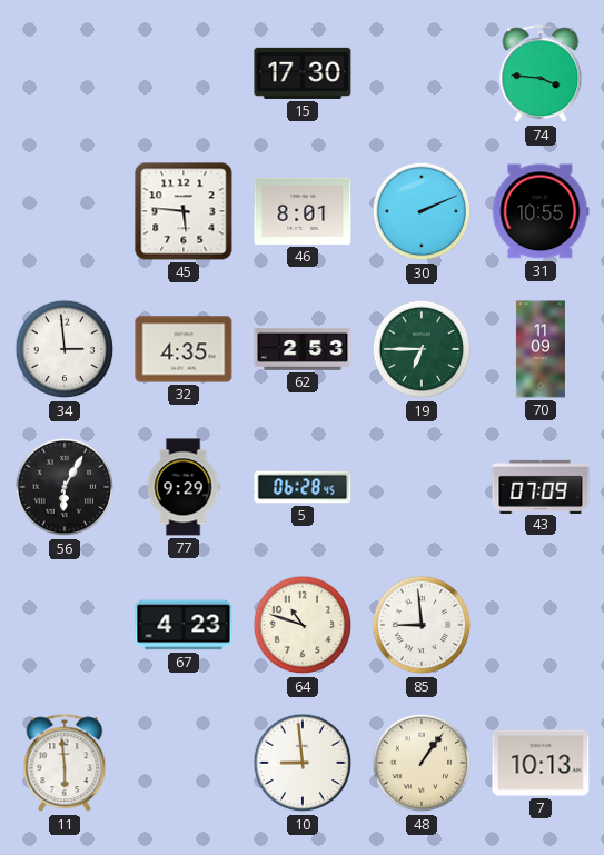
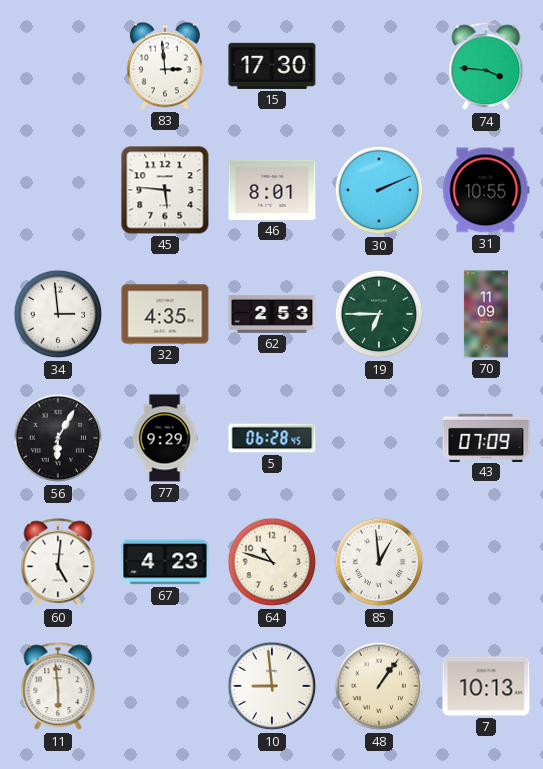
83: none -> 2:59
60: none -> 5:01
85: 8:59 -> 12:59
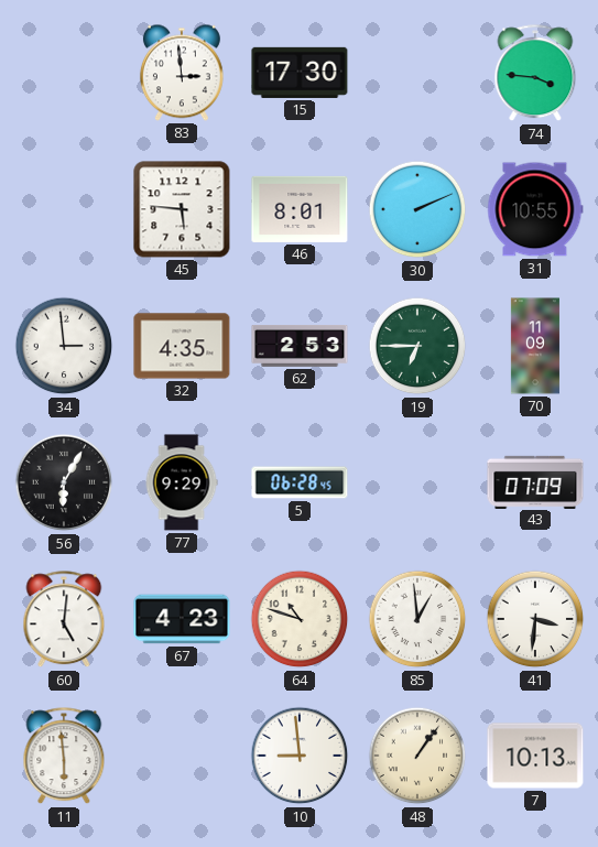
41: none -> 3:31
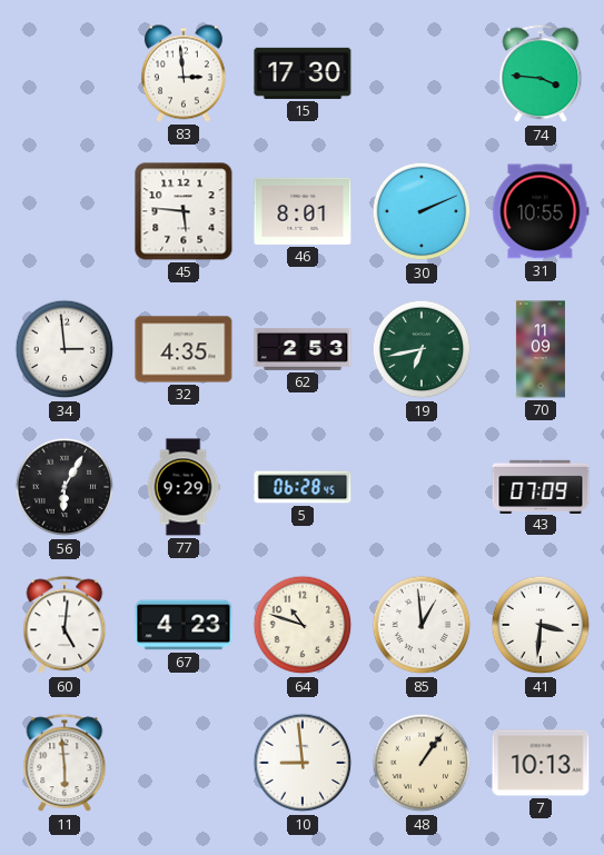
19: 6:45 -> 6:43
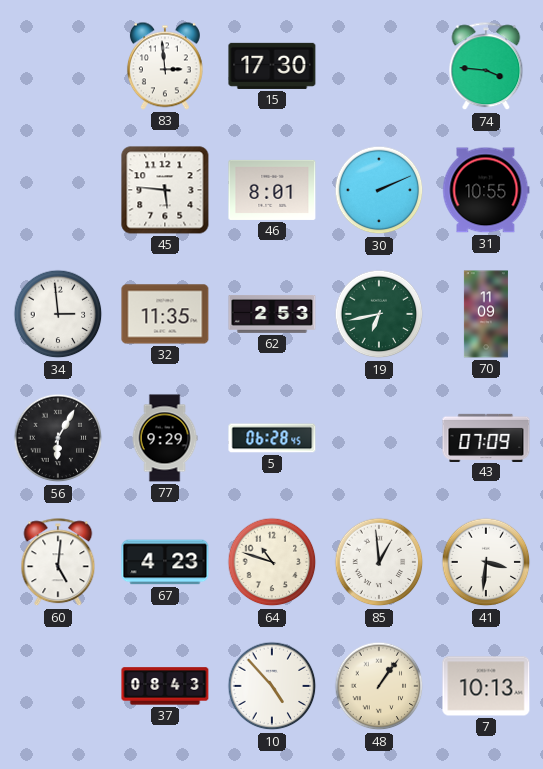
32: 4:35 -> 11:35
11: 5:59 -> none
37: none -> 08:43
10: 8:59 -> 4:53
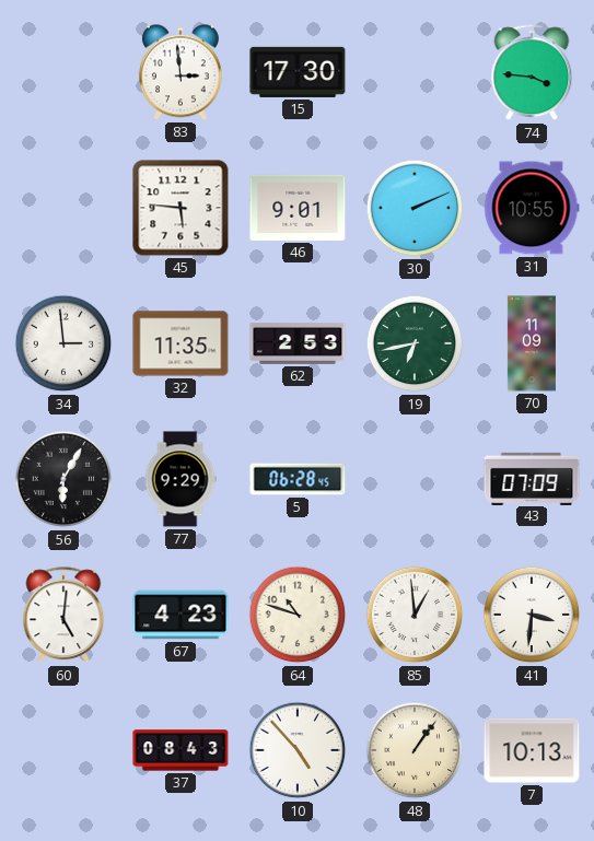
46: 8:01 -> 9:01
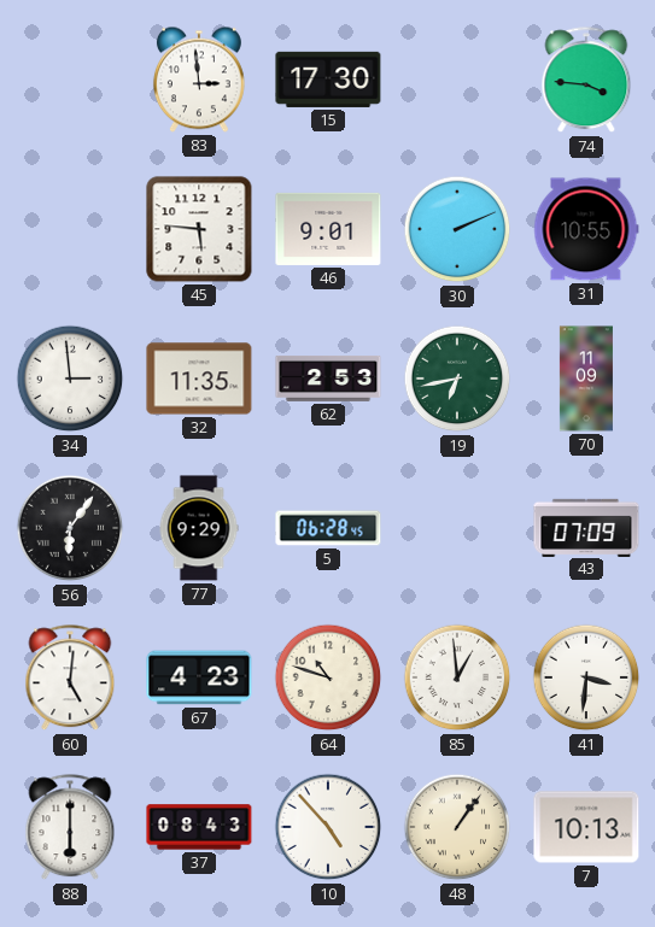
56: 6:05 -> 6:06
88: none -> 6:00
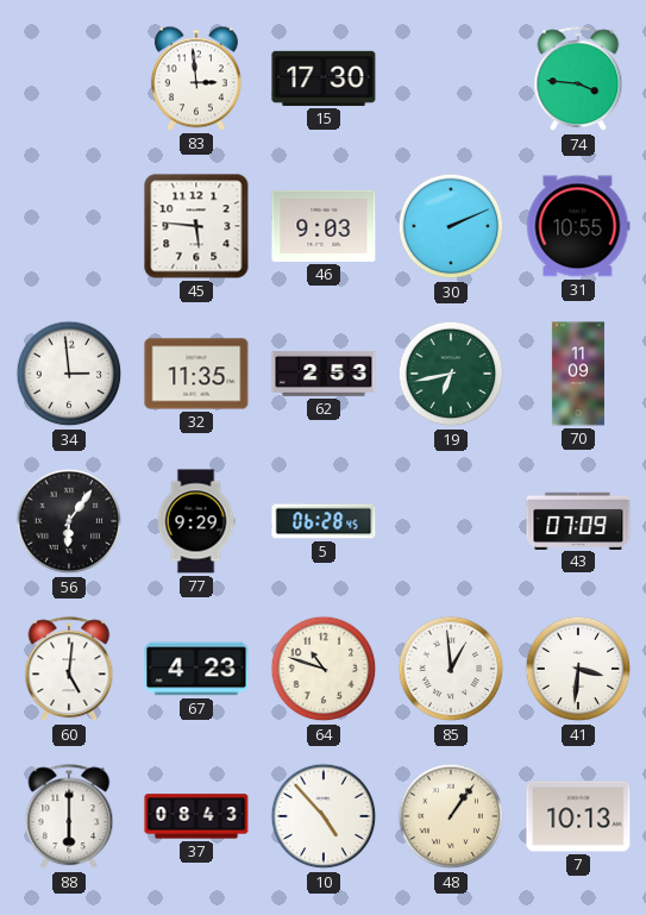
46: 9:01 -> 9:03
